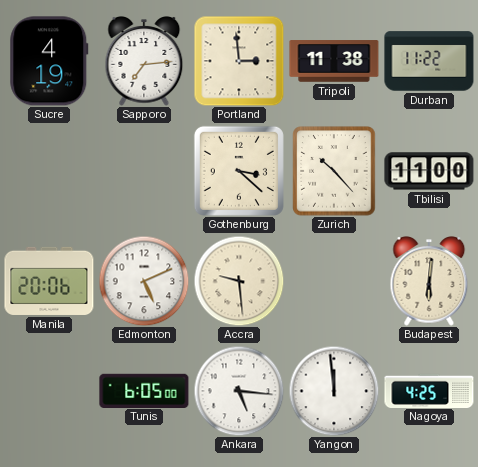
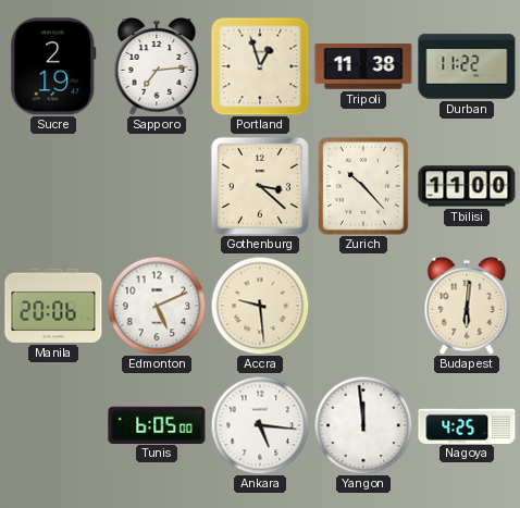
Sucre: 4:19 -> 2:19
Portland: 2:59 -> 12:57
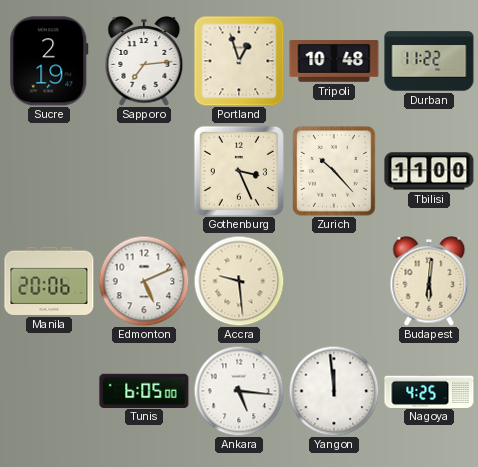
Tripoli: 11:38 -> 10:48
Gothenburg: 3:22 -> 3:26
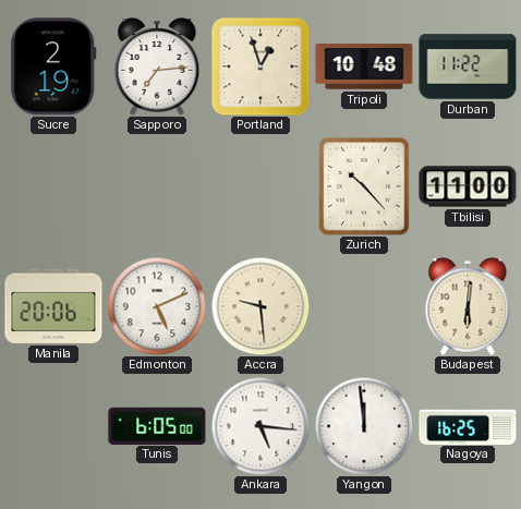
Gothenburg: 3:26 -> none
Nagoya: 4:25 -> 16:25
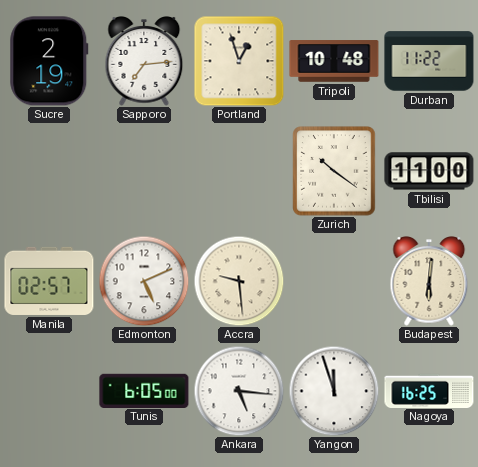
Zurich: 10:23 -> 10:21
Manila: 20:06 -> 02:57
Yangon: 11:59 -> 11:57
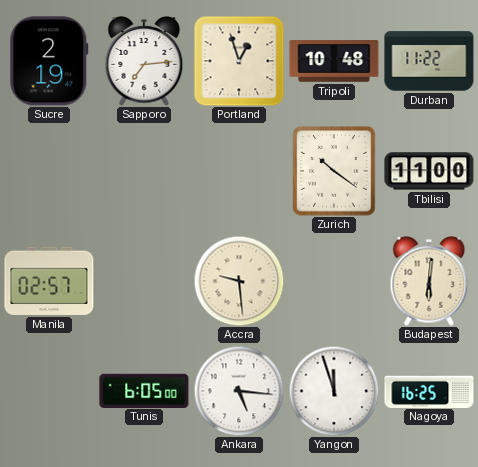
Edmonton: 5:11 -> none
